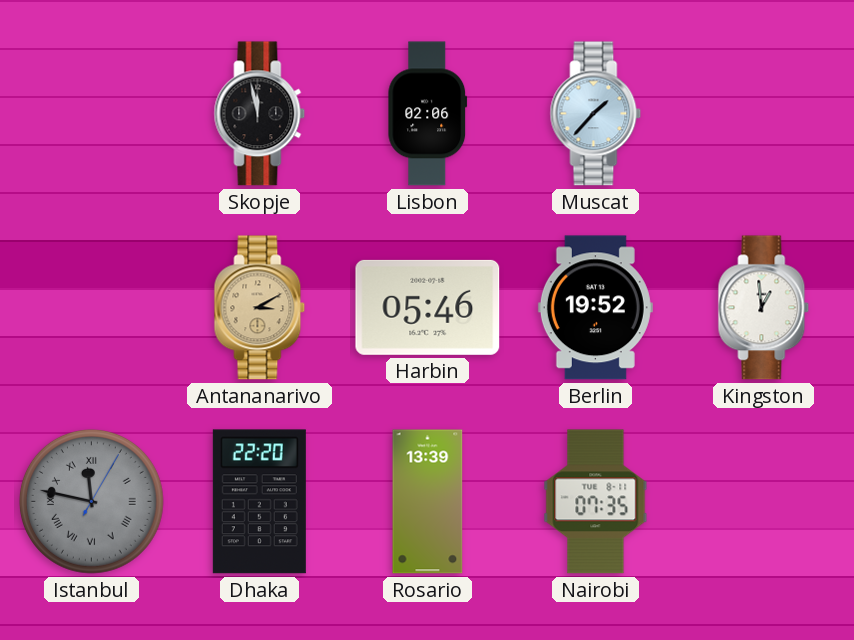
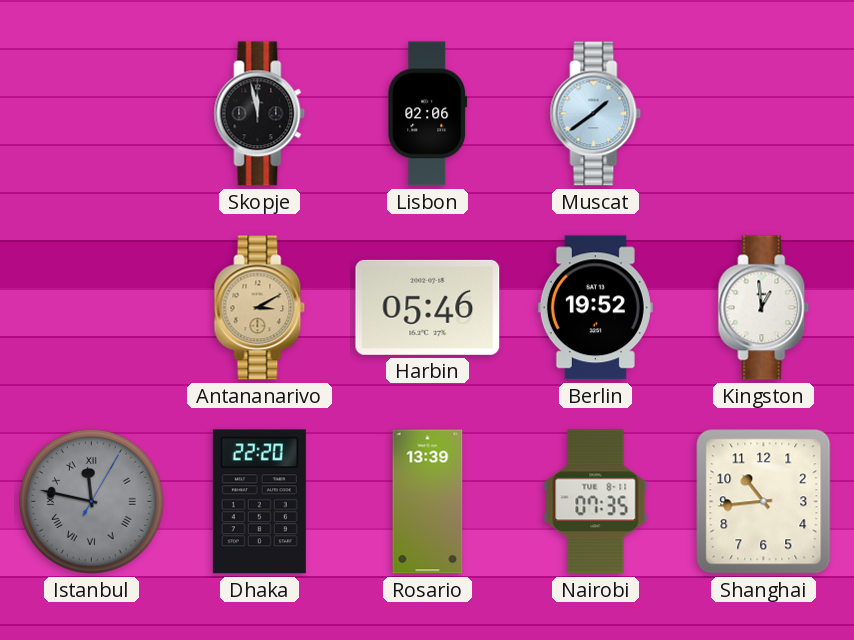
Muscat: 1:37 -> 1:39
Shanghai: none -> 10:44
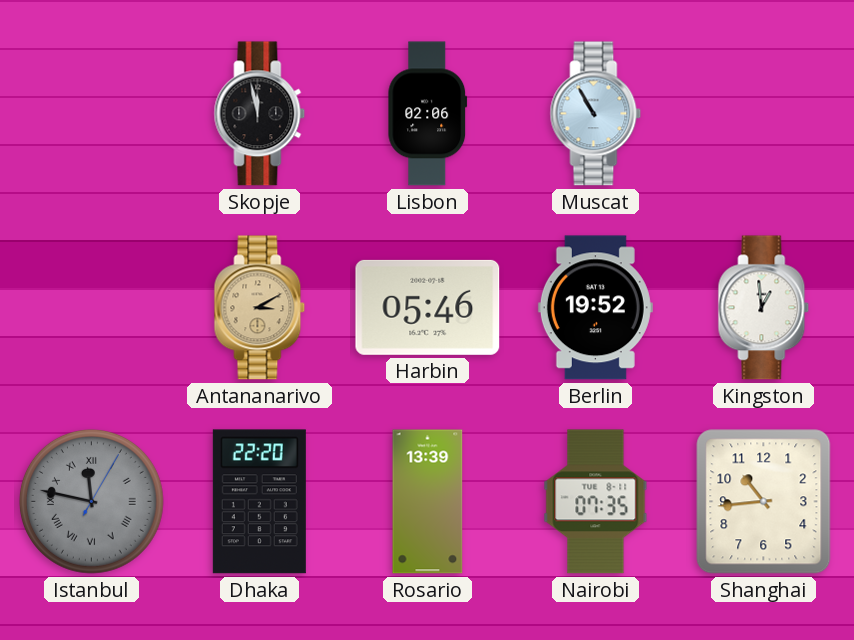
Muscat: 1:39 -> 10:55
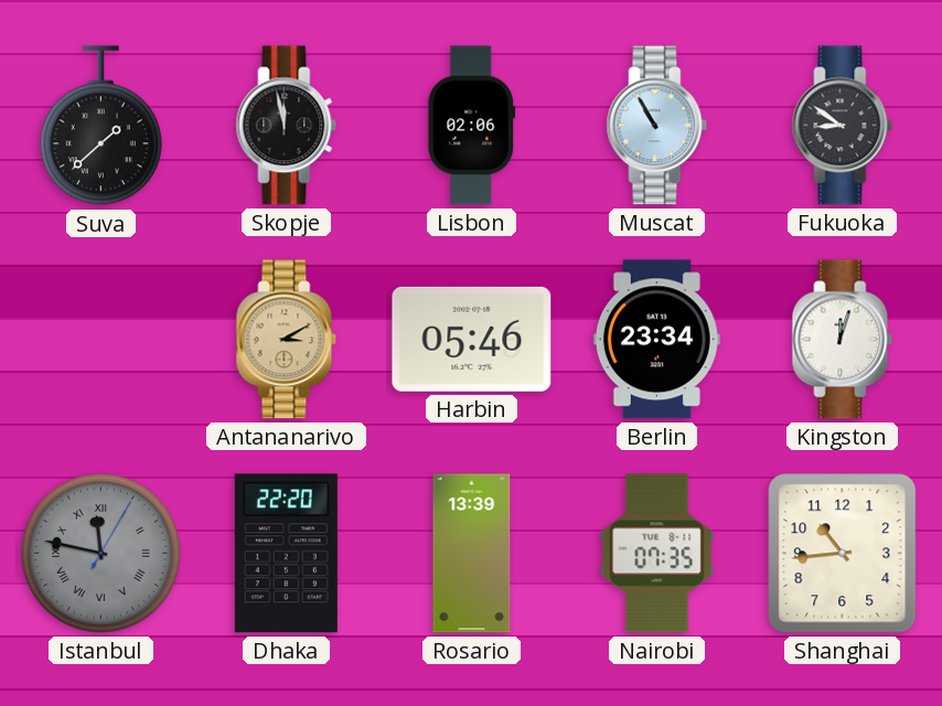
Suva: none -> 1:38
Fukuoka: none -> 8:51
Berlin: 19:52 -> 23:34
Kingston: 12:59 -> 12:03
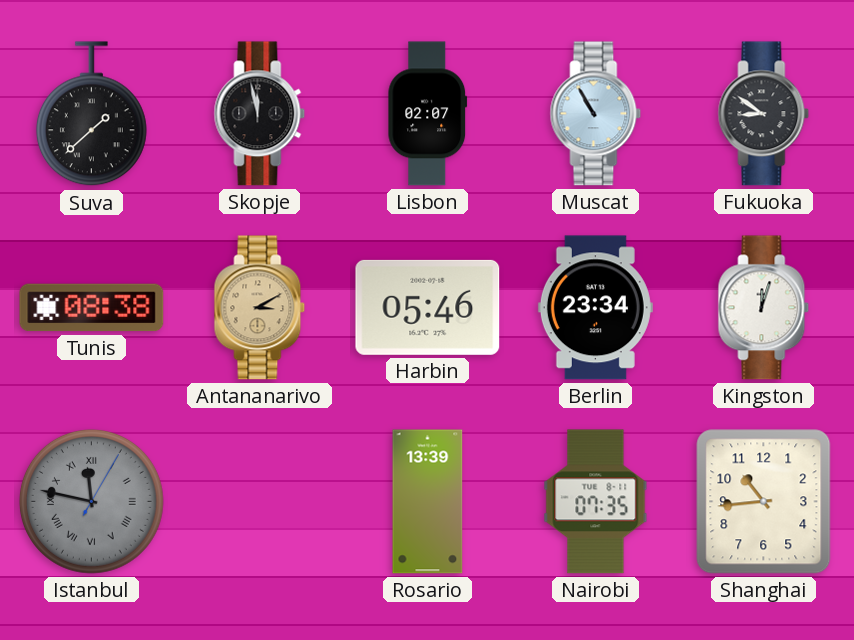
Lisbon: 02:06 -> 02:07
Tunis: none -> 08:38
Dhaka: 22:20 -> none
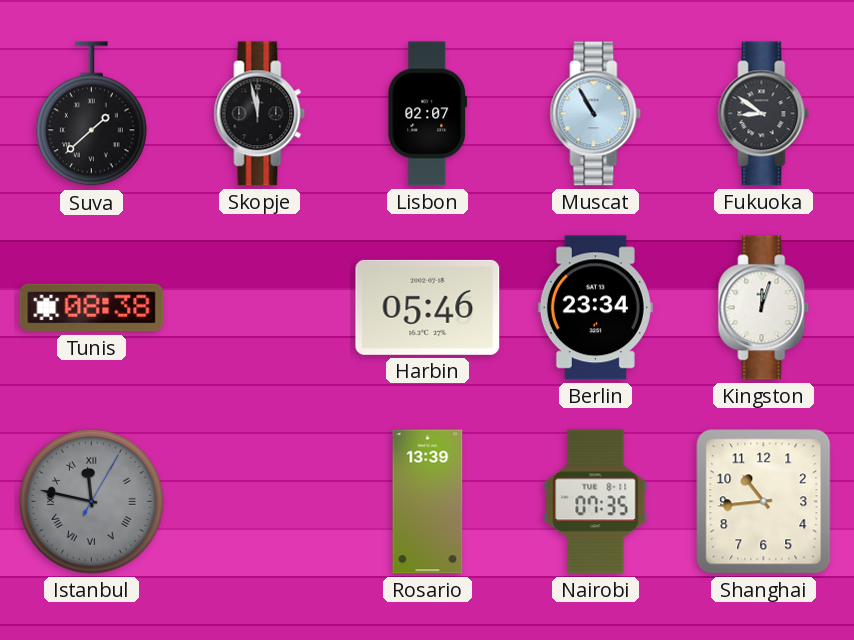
Antananarivo: 3:10 -> none
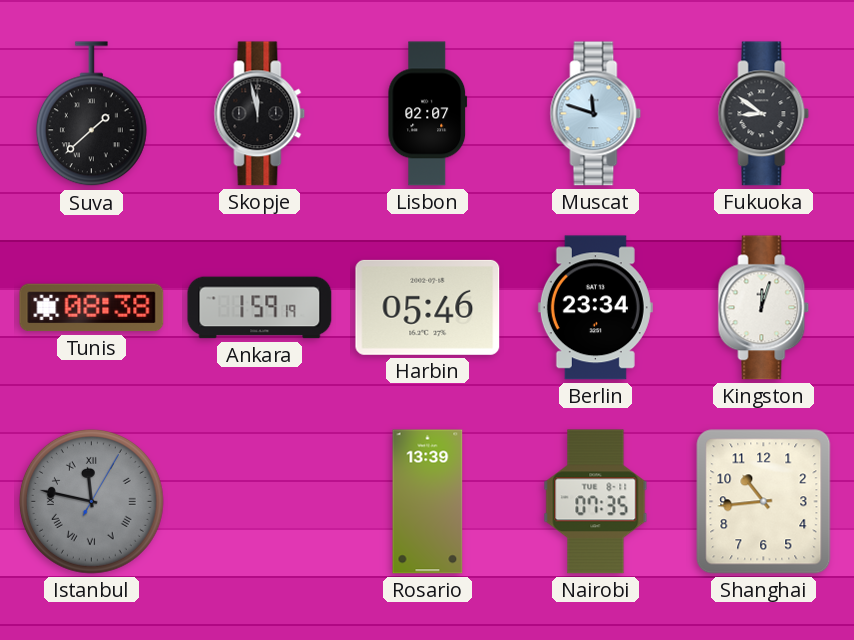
Muscat: 10:55 -> 11:48
Ankara: none -> 1:59
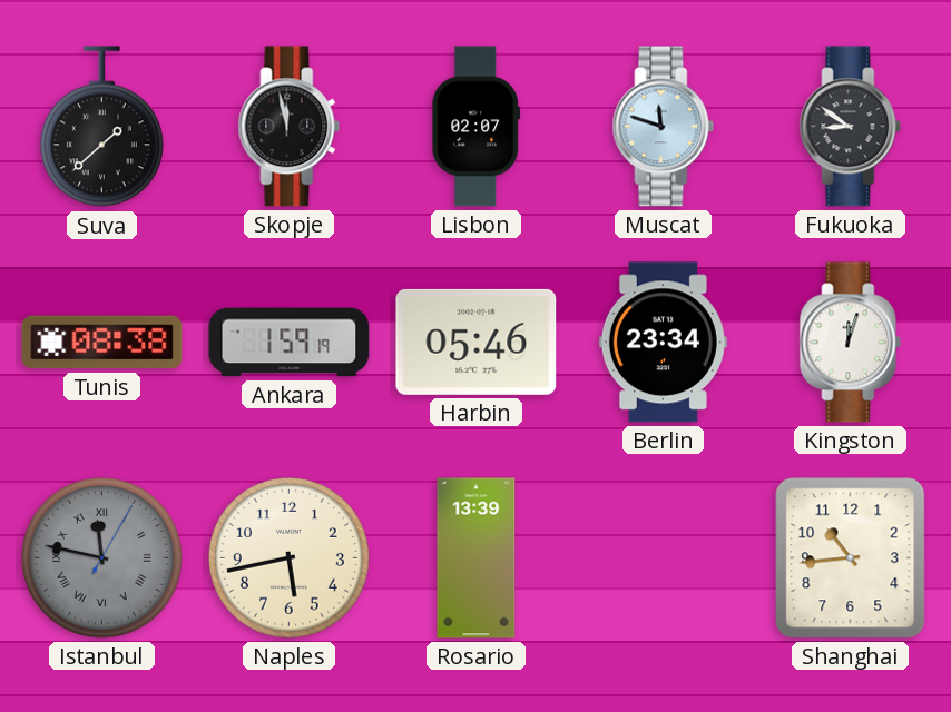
Naples: none -> 5:43
Nairobi: 07:35 -> none
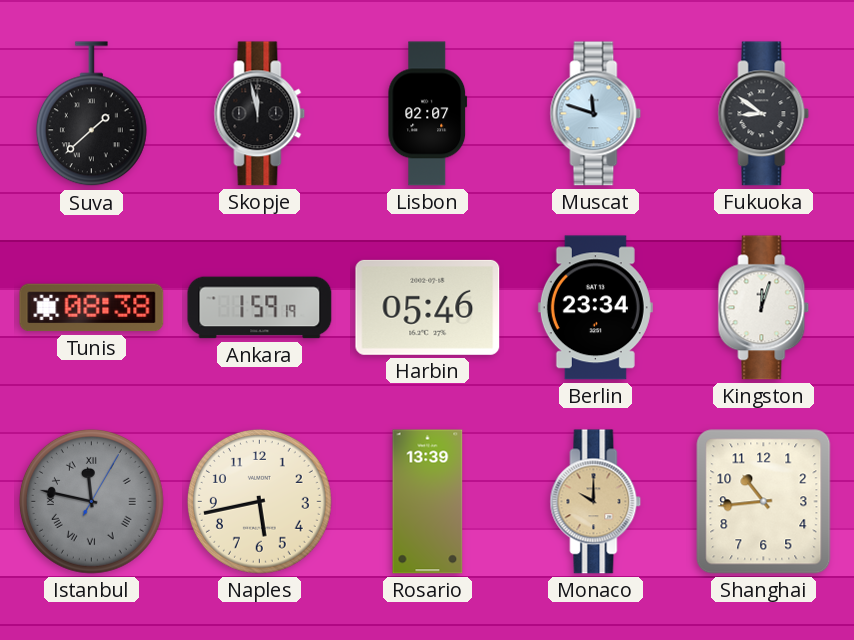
Monaco: none -> 10:00
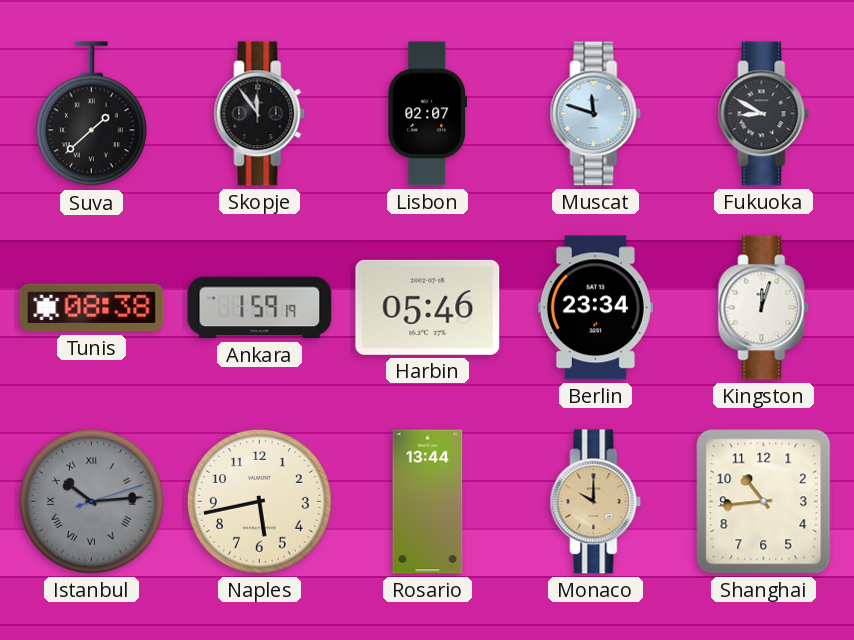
Skopje: 11:58 -> 11:54
Fukuoka: 8:51 -> 8:50
Istanbul: 11:47 -> 10:14
Rosario: 13:39 -> 13:44
